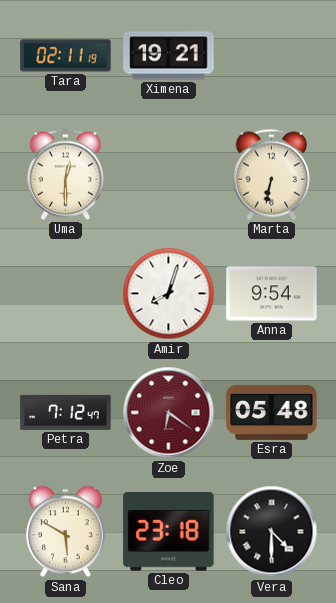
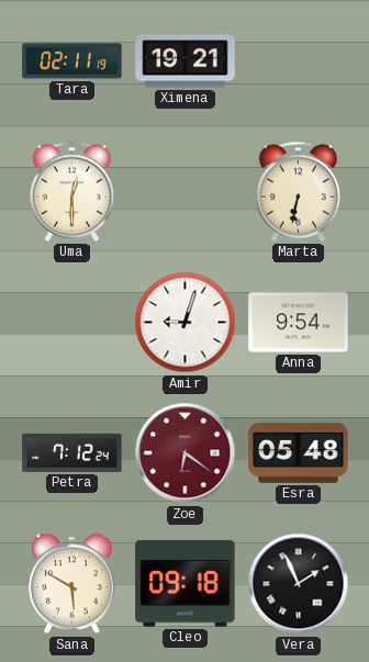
Amir: 8:03 -> 9:03
Petra: 7:12:47 -> 7:12:24
Cleo: 23:18 -> 09:18
Vera: 4:30 -> 1:56
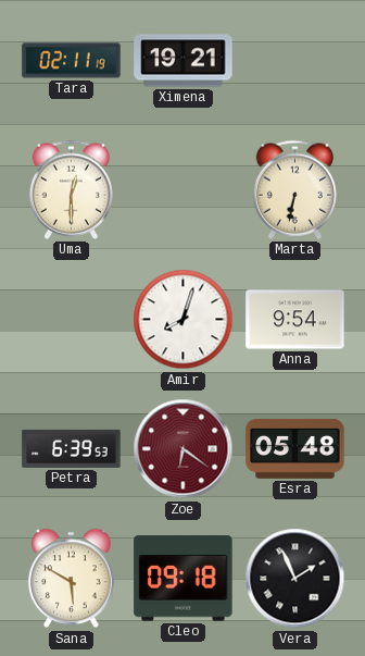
Amir: 9:03 -> 8:03
Petra: 7:12 -> 6:39
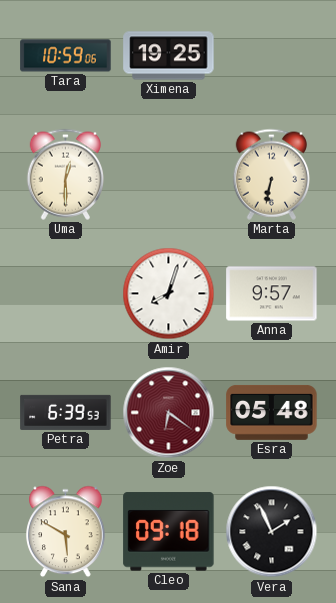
Tara: 02:11 -> 10:59
Ximena: 19:21 -> 19:25
Anna: 9:54 -> 9:57
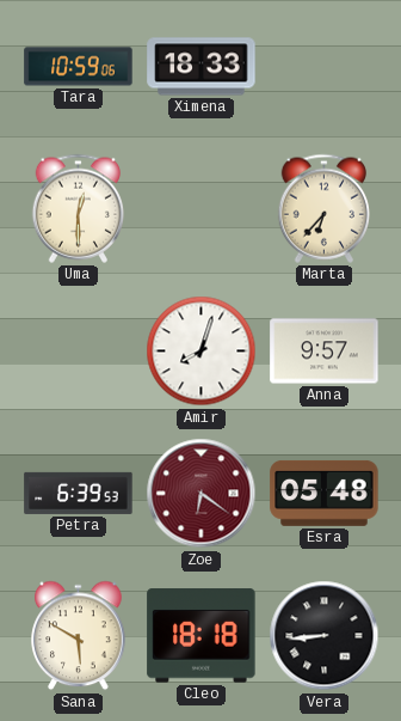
Ximena: 19:25 -> 18:33
Marta: 6:32 -> 6:37
Cleo: 09:18 -> 18:18
Vera: 1:56 -> 8:44
